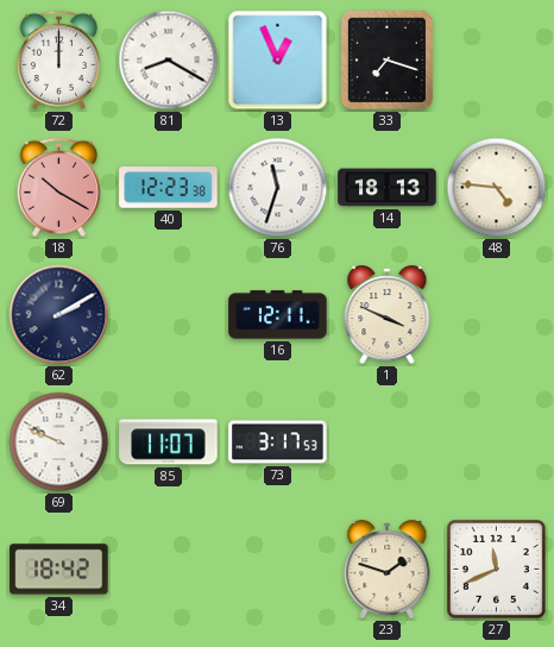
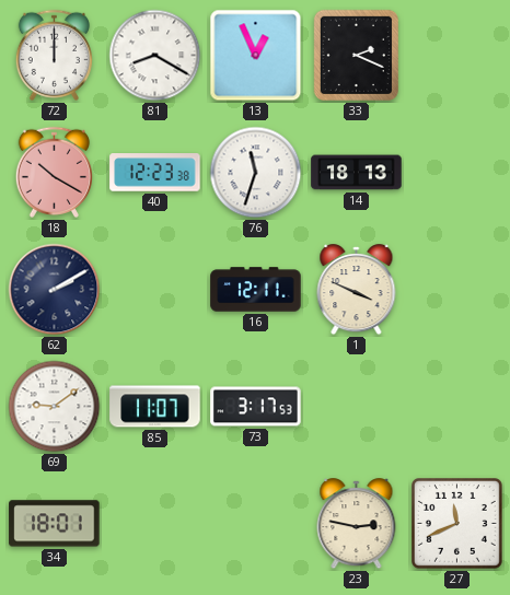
33: 7:18 -> 2:19
48: 4:46 -> none
69: 9:49 -> 9:09
34: 18:42 -> 18:01
23: 1:48 -> 2:47
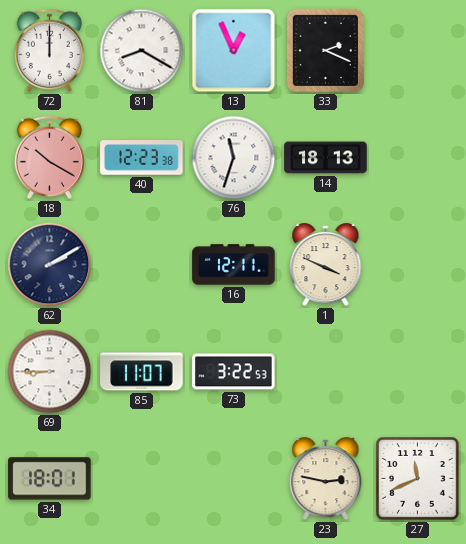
69: 9:09 -> 8:45
73: 3:17 -> 3:22
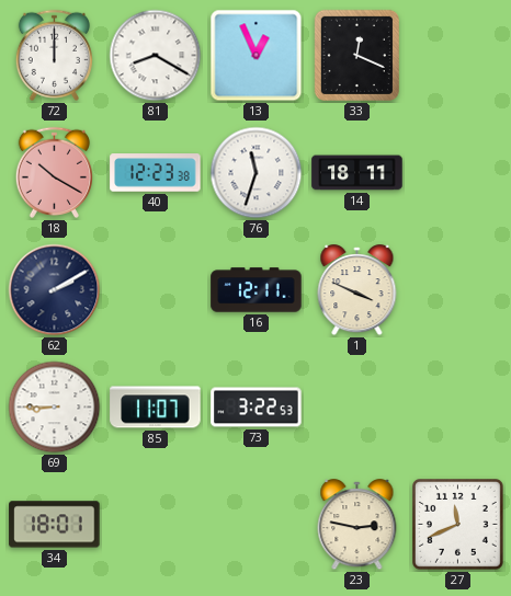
33: 2:19 -> 12:19
14: 18:13 -> 18:11
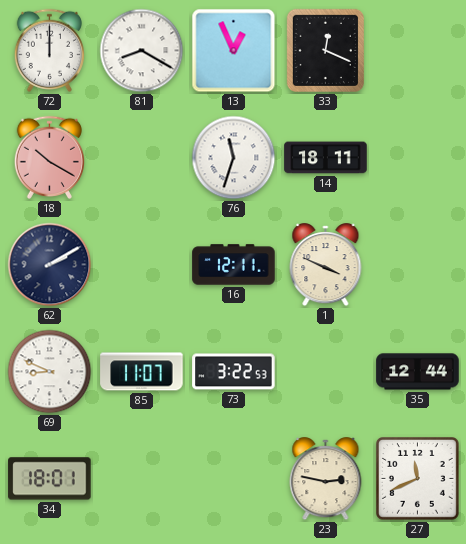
40: 12:23 -> none
69: 8:45 -> 8:49
35: none -> 12:44
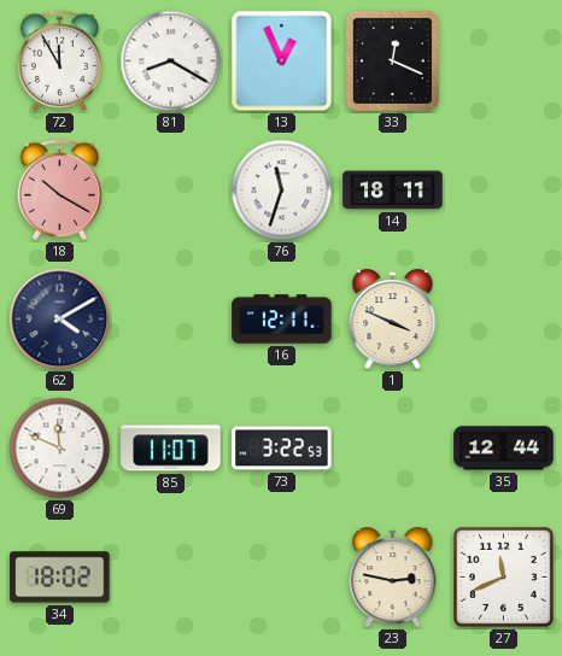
72: 12:00 -> 11:55
62: 2:10 -> 4:10
69: 8:49 -> 11:49
34: 18:01 -> 18:02
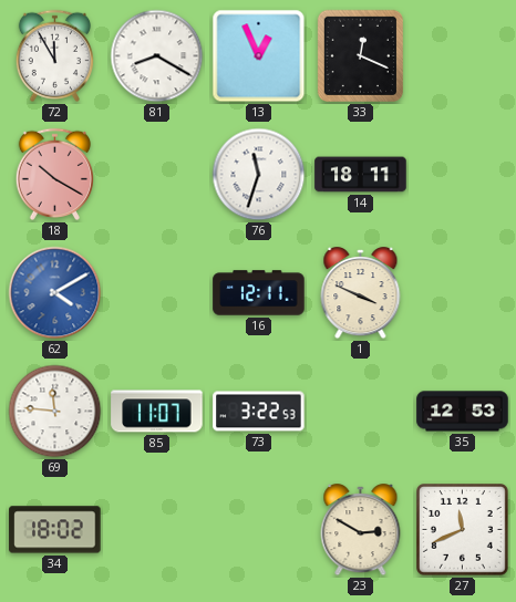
62 dial: navy -> blue
69: 11:49 -> 11:46
35: 12:44 -> 12:53
23: 2:47 -> 2:50
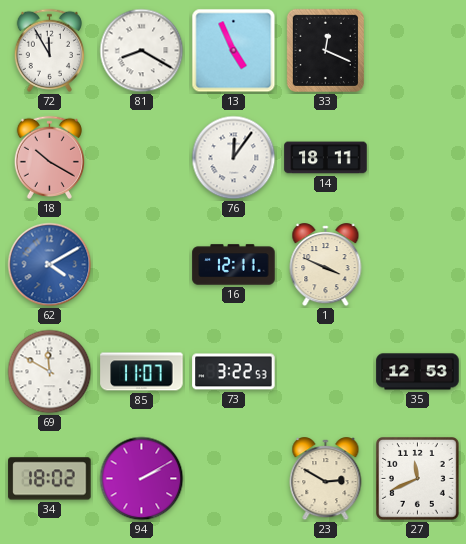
13: 12:56 -> 4:56
76: 11:33 -> 12:06
69: 11:46 -> 11:50
94: none -> 2:10
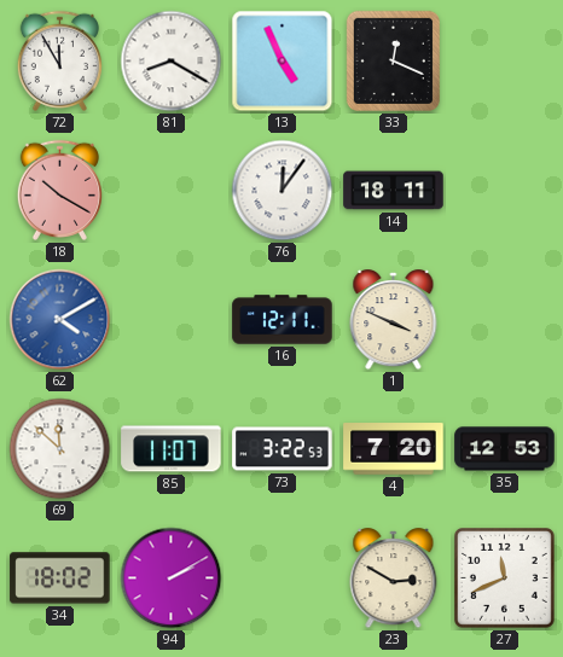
69: 11:50 -> 11:52
4: none -> 7:20
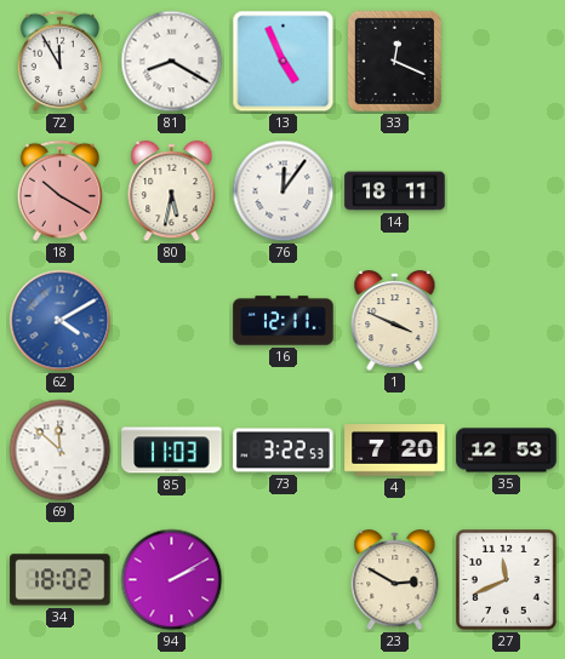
80: none -> 5:32
85: 11:07 -> 11:03
